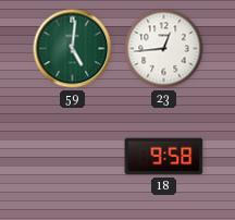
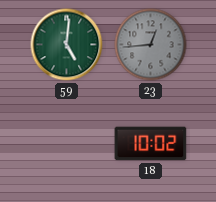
23 dial: white -> grey
18: 9:58 -> 10:02
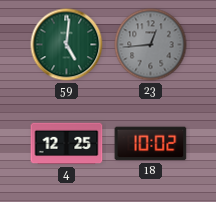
4: none -> 12:25
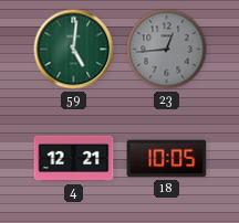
4: 12:25 -> 12:21
18: 10:02 -> 10:05
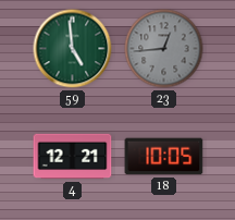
59: 5:01 -> 4:59
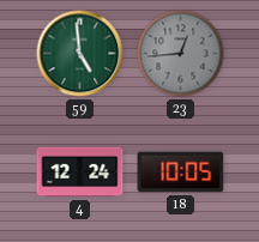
4: 12:21 -> 12:24
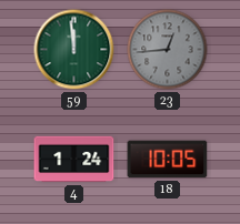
59: 4:59 -> 11:59
4: 12:24 -> 1:24
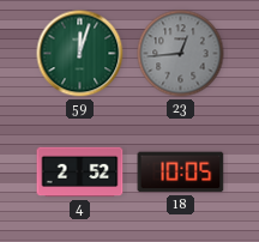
59: 11:59 -> 12:03
4: 1:24 -> 2:52
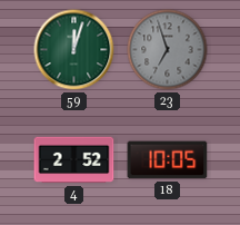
23: 12:44 -> 6:57
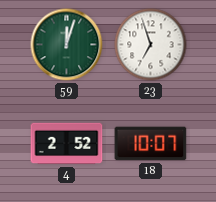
23 dial: grey -> white
18: 10:05 -> 10:07
